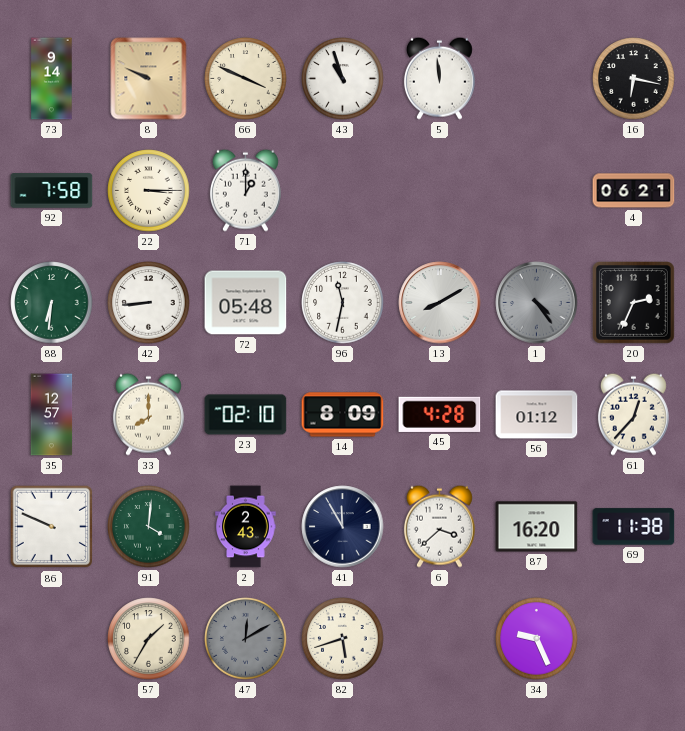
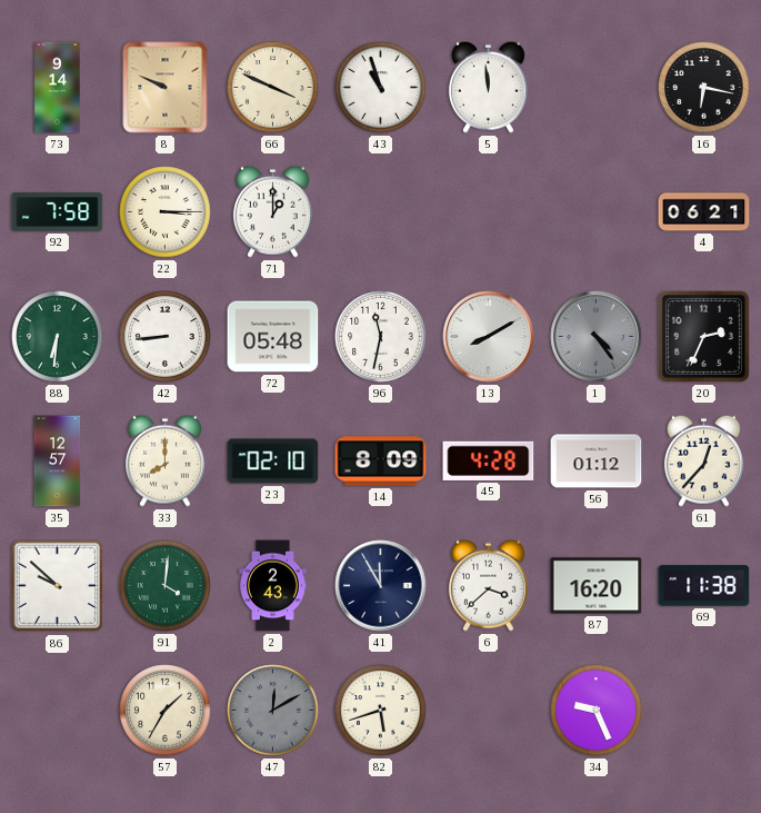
86: 9:49 -> 9:52
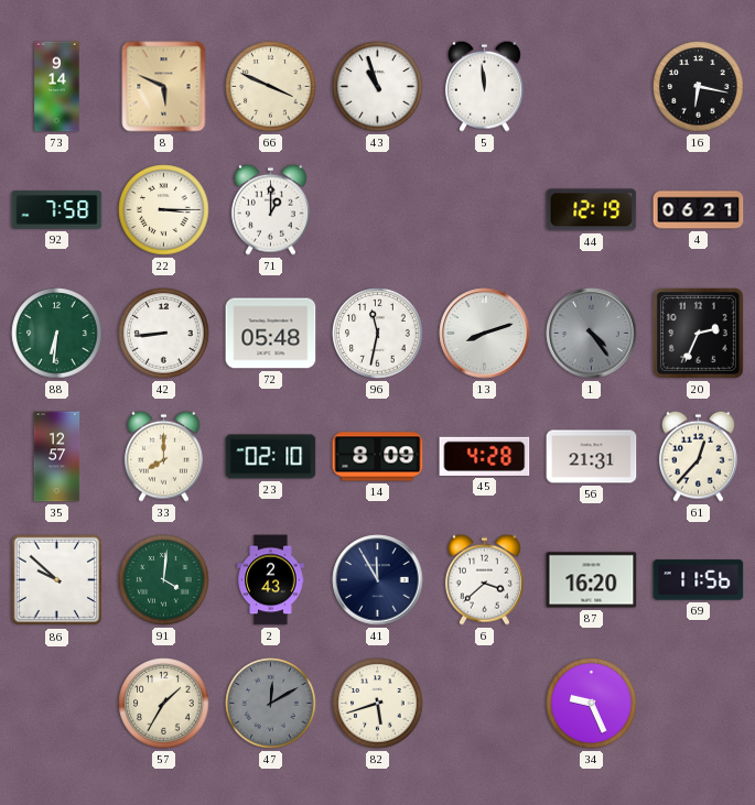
8: 9:49 -> 5:49
44: none -> 12:19
13: 8:10 -> 8:12
56: 01:12 -> 21:31
69: 11:38 -> 11:56
